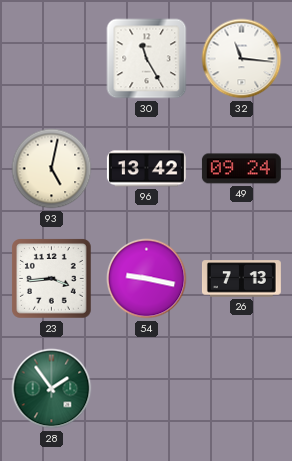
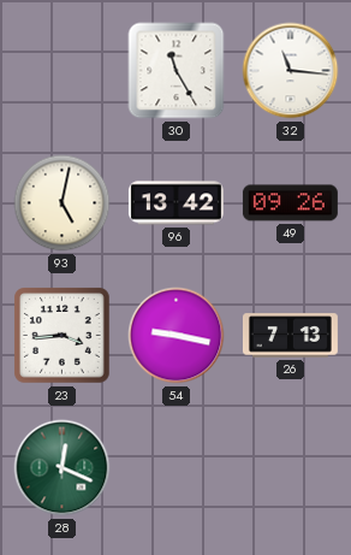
49: 09:24 -> 09:26
28: 1:54 -> 12:19
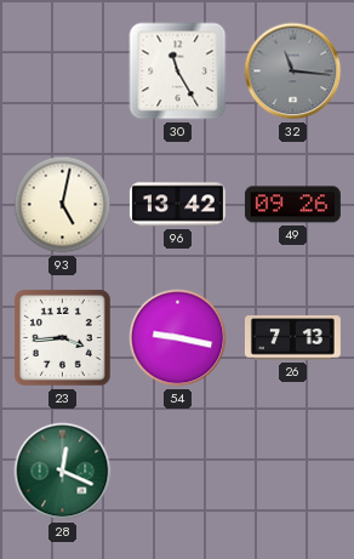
32 dial: white -> grey
